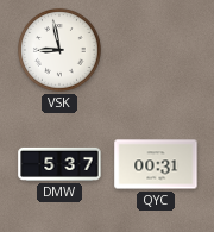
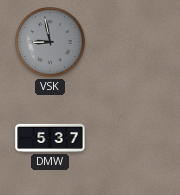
VSK dial: white -> grey
QYC: 00:31 -> none
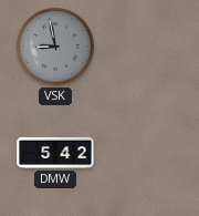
DMW: 5:37 -> 5:42
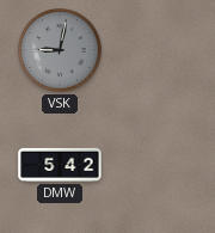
VSK: 8:58 -> 9:02
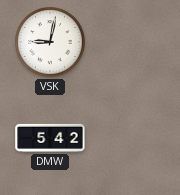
VSK dial: grey -> white
